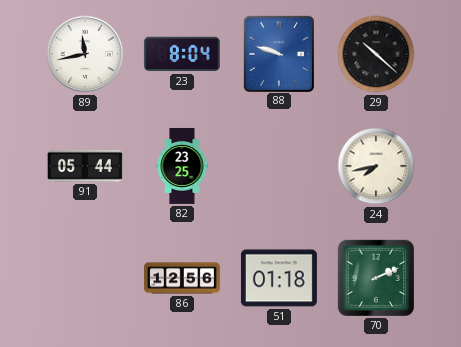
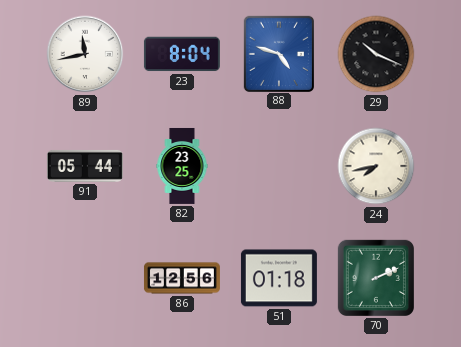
88: 9:48 -> 4:48
29: 10:22 -> 10:19
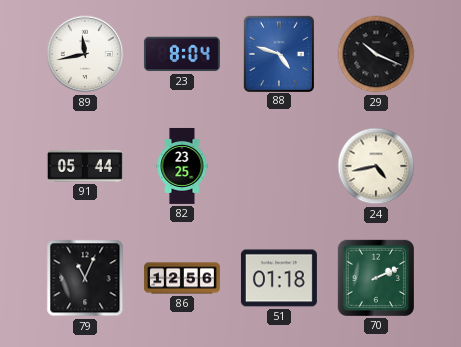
24: 7:43 -> 4:43
79: none -> 11:04
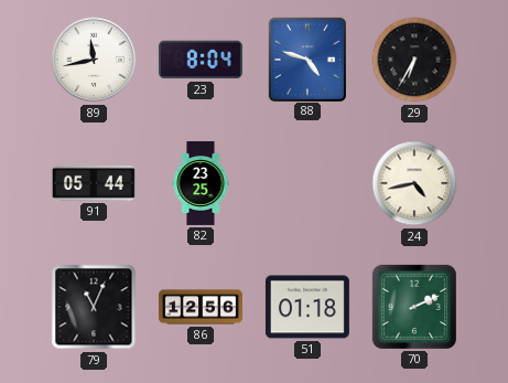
29: 10:19 -> 6:35
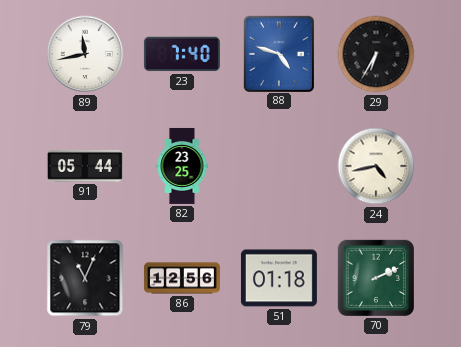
23: 8:04 -> 7:40
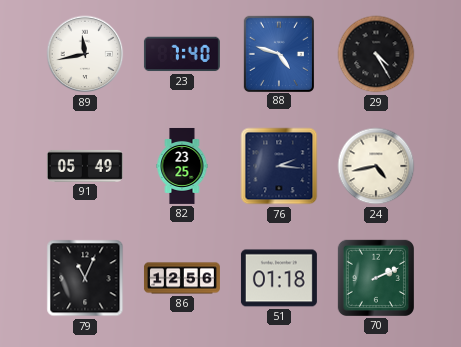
29: 6:35 -> 4:25
91: 05:44 -> 05:49
76: none -> 2:16
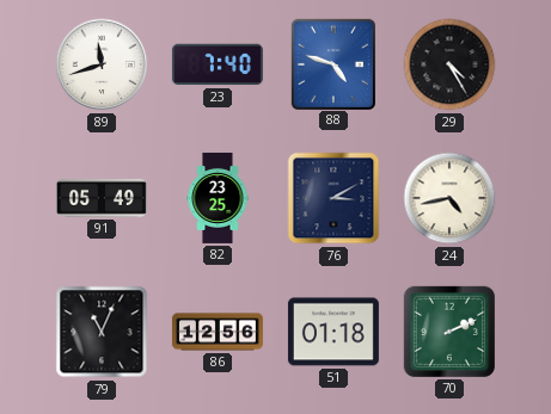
89: 11:43 -> 11:42
76: 2:16 -> 3:10
